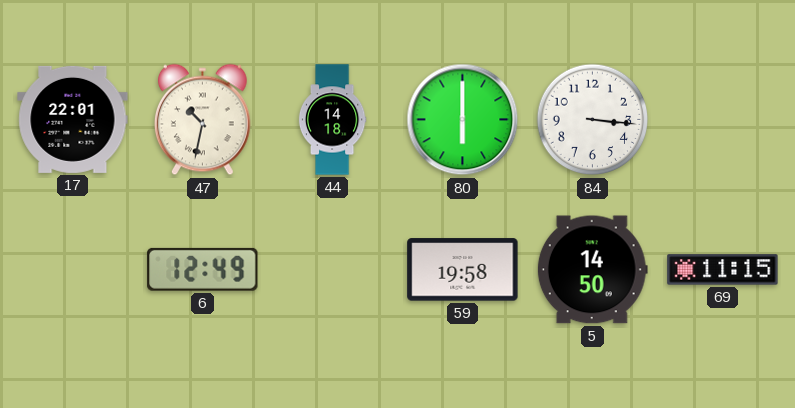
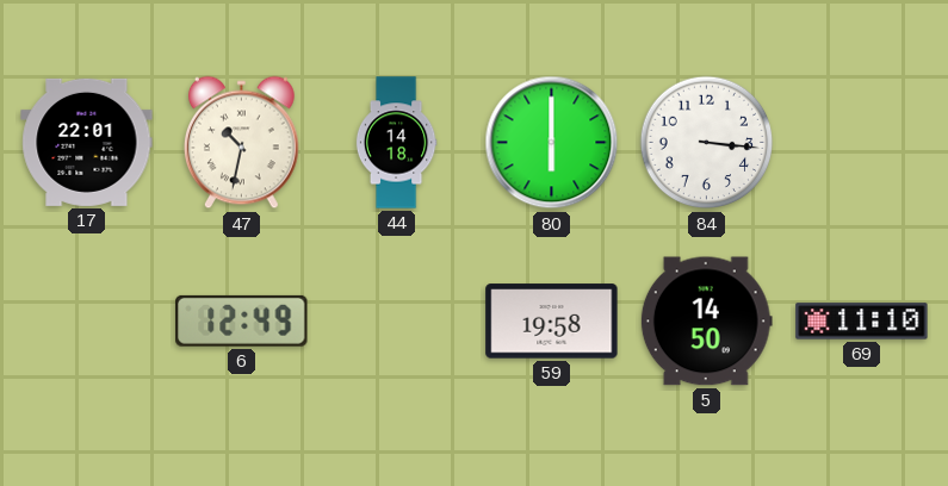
69: 11:15 -> 11:10
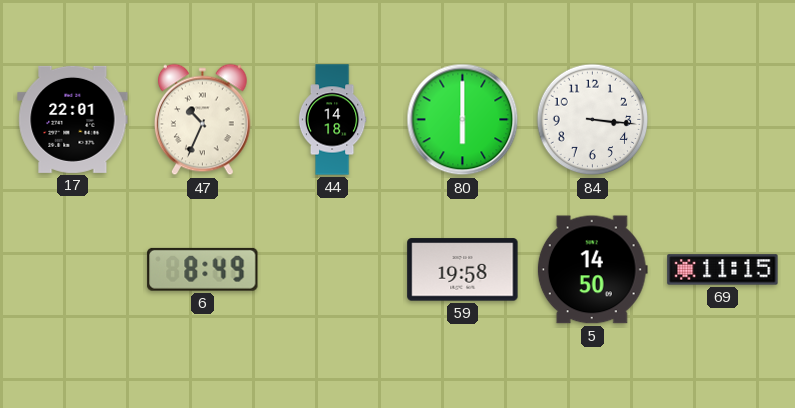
47: 10:32 -> 10:34
6: 12:49 -> 8:49
69: 11:10 -> 11:15
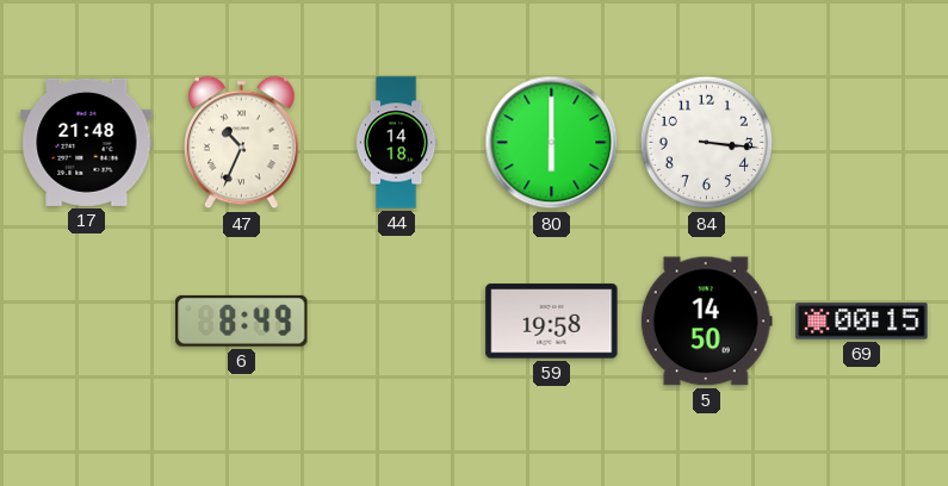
17: 22:01 -> 21:48
69: 11:15 -> 00:15
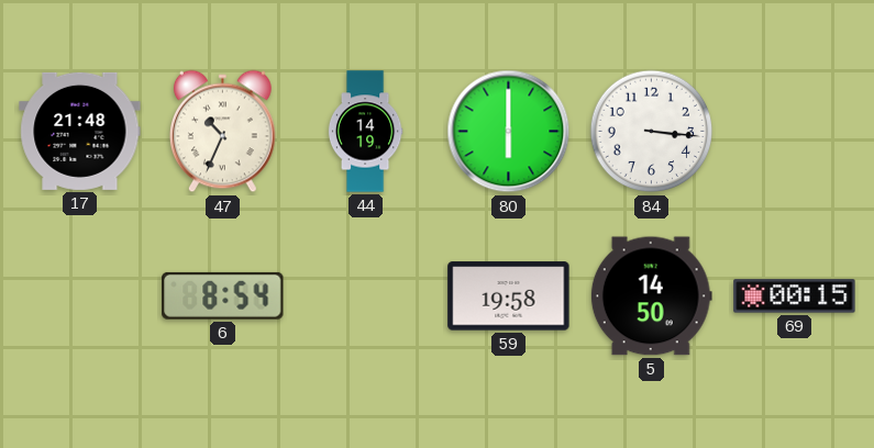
44: 14:18 -> 14:19
6: 8:49 -> 8:54
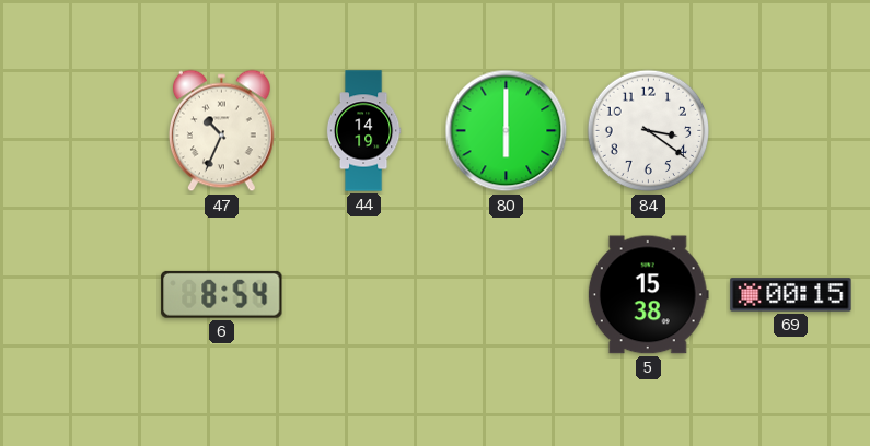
17: 21:48 -> none
84: 3:16 -> 3:21
59: 19:58 -> none
5: 14:50 -> 15:38
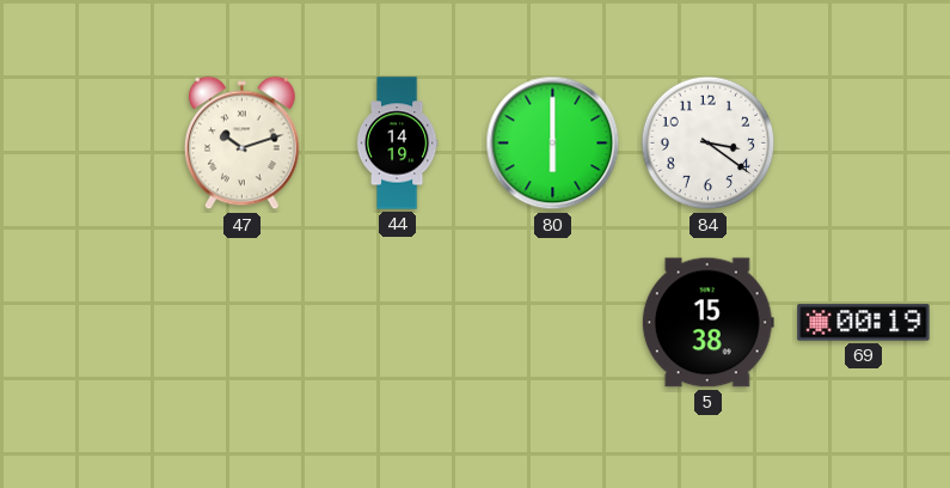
47: 10:34 -> 10:12
6: 8:54 -> none
69: 00:15 -> 00:19
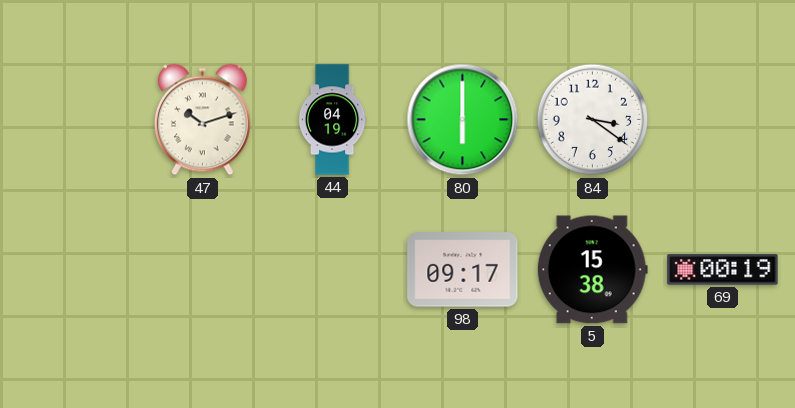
44: 14:19 -> 04:19
98: none -> 09:17
